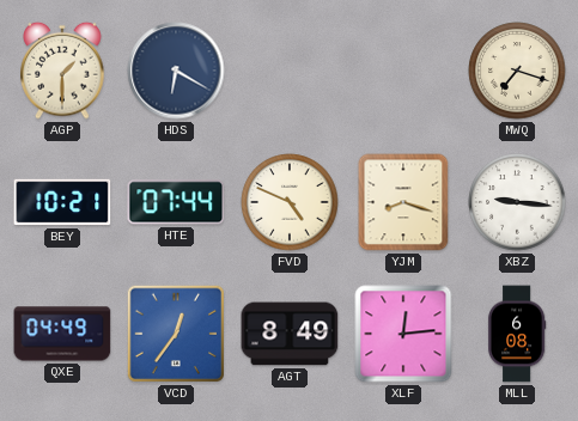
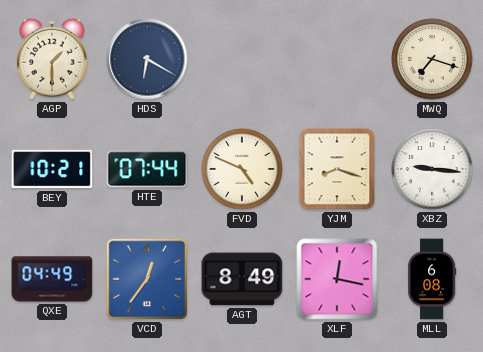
XLF: 12:14 -> 12:17
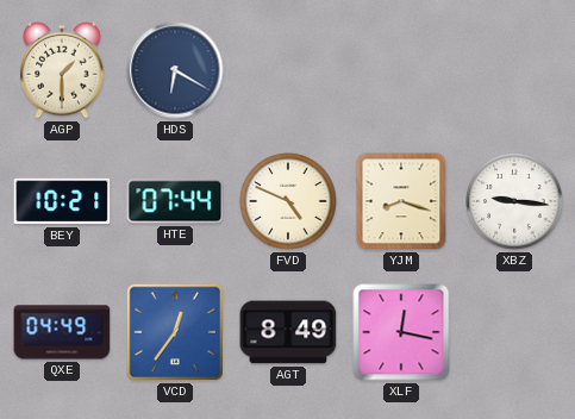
MWQ: 7:18 -> none
MLL: 6:08 -> none
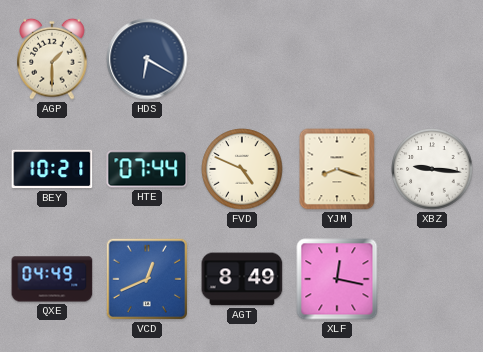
VCD: 12:36 -> 12:41
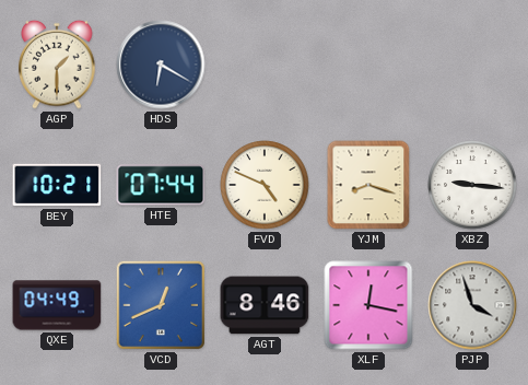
AGT: 8:49 -> 8:46
PJP: none -> 3:57
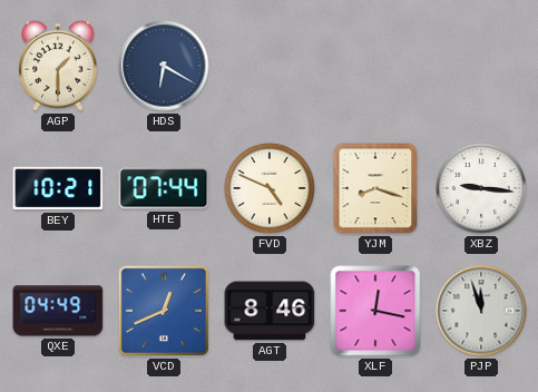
PJP: 3:57 -> 11:57
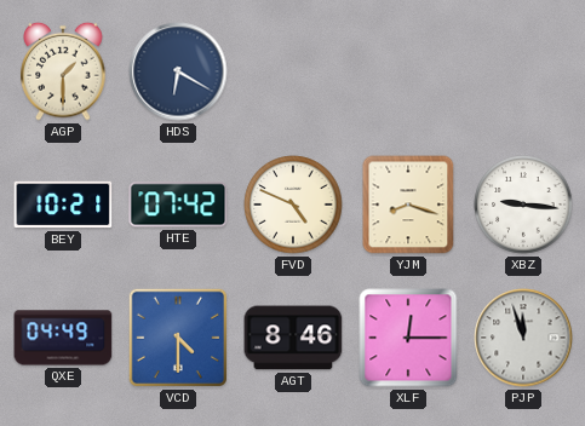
HTE: 07:44 -> 07:42
VCD: 12:41 -> 4:30
XLF: 12:17 -> 12:15
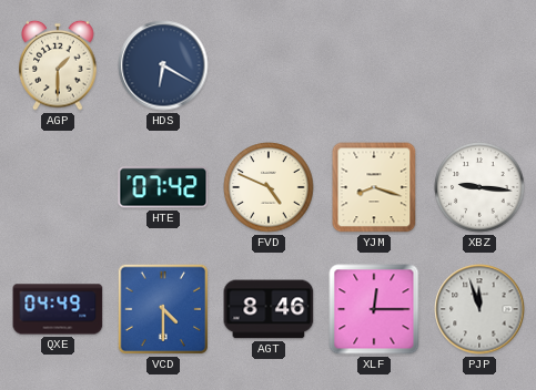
BEY: 10:21 -> none
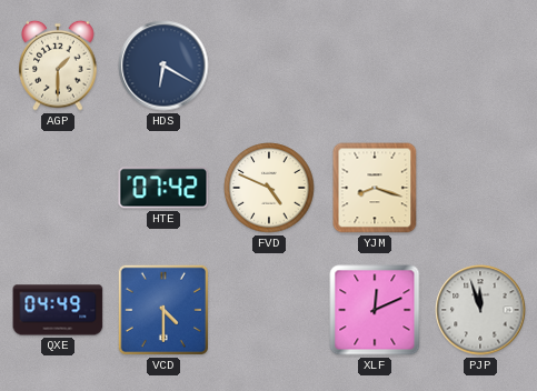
XBZ: 9:16 -> none
AGT: 8:46 -> none
XLF: 12:15 -> 12:11
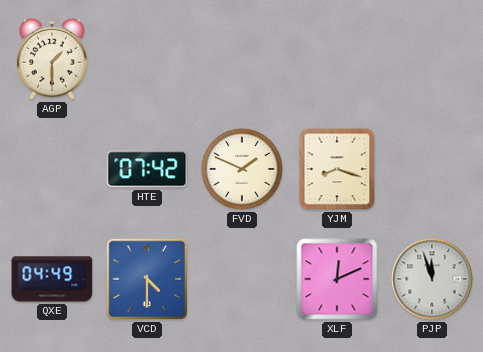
HDS: 6:20 -> none
FVD: 4:49 -> 1:49
